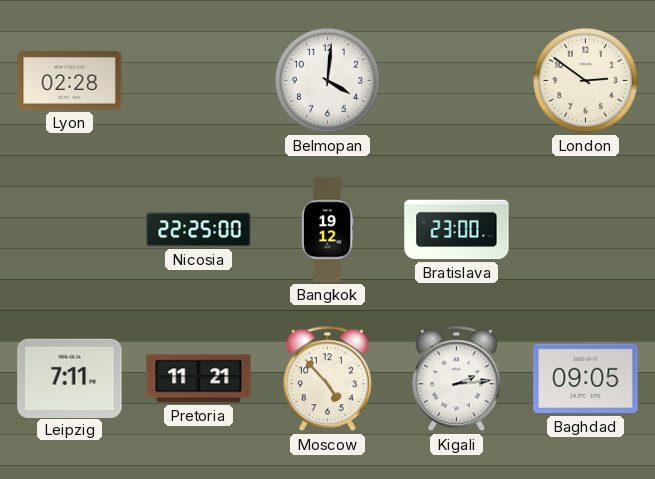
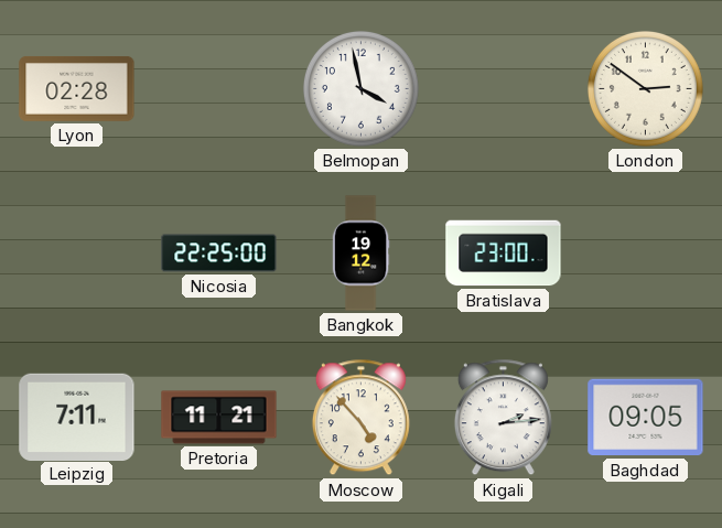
Belmopan: 4:01 -> 3:58
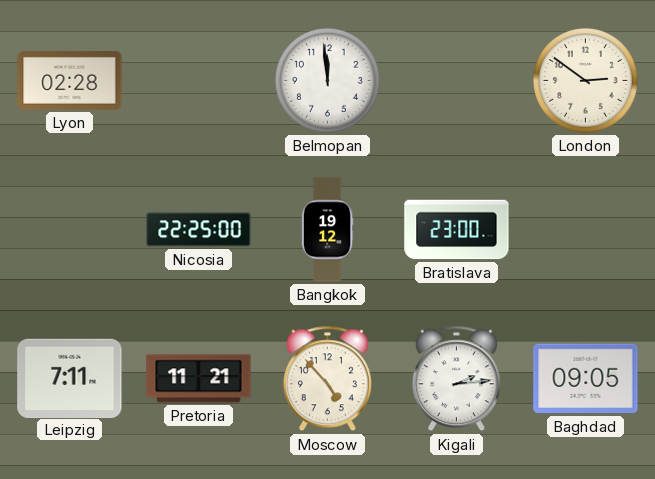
Belmopan: 3:58 -> 11:59
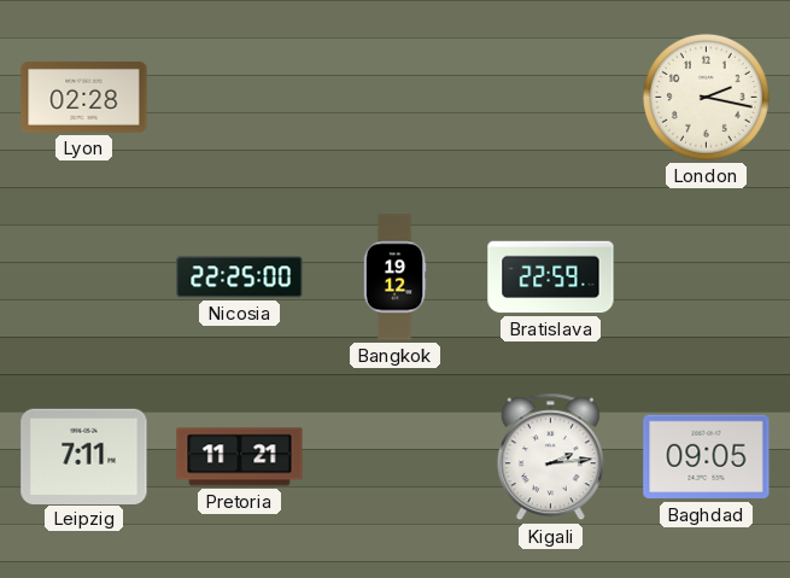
Belmopan: 11:59 -> none
London: 2:51 -> 2:17
Bratislava: 23:00 -> 22:59
Moscow: 4:53 -> none
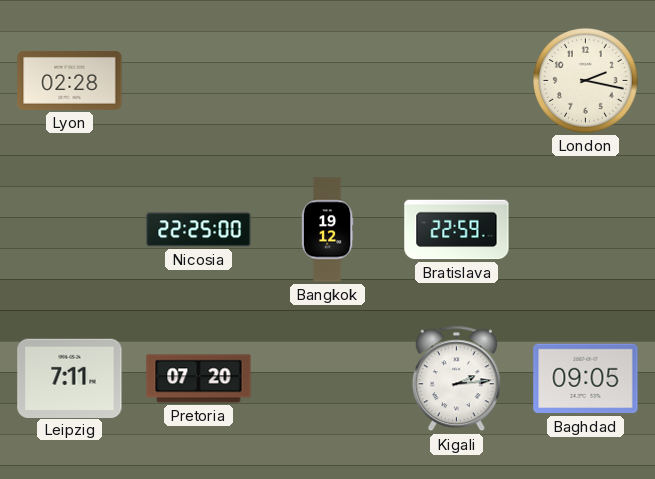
Pretoria: 11:21 -> 07:20
